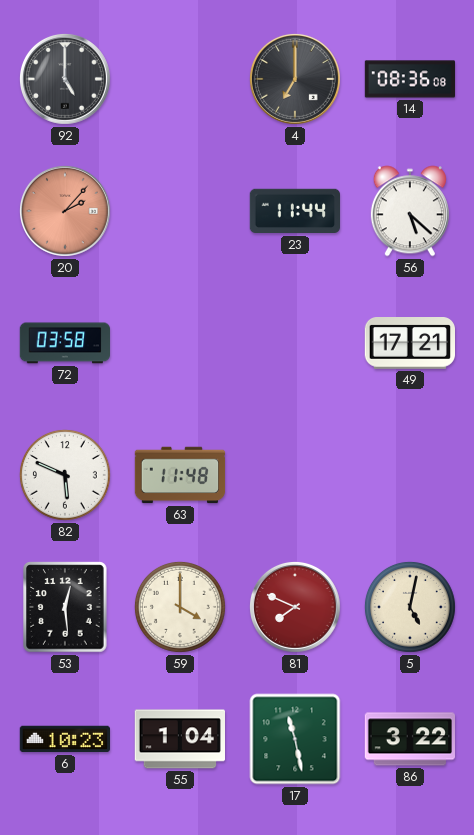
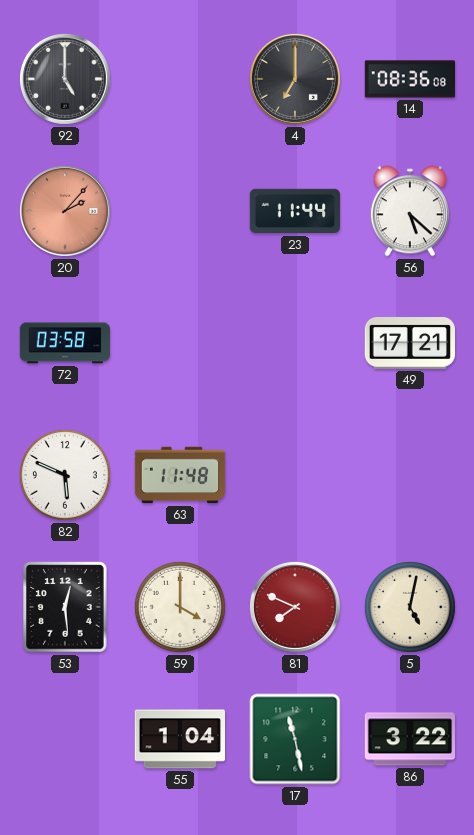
6: 10:23 -> none
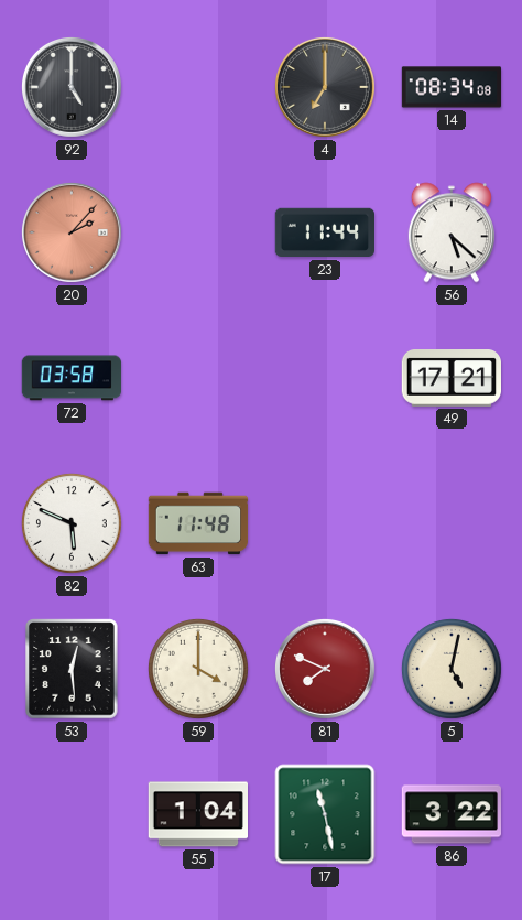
14: 08:36 -> 08:34
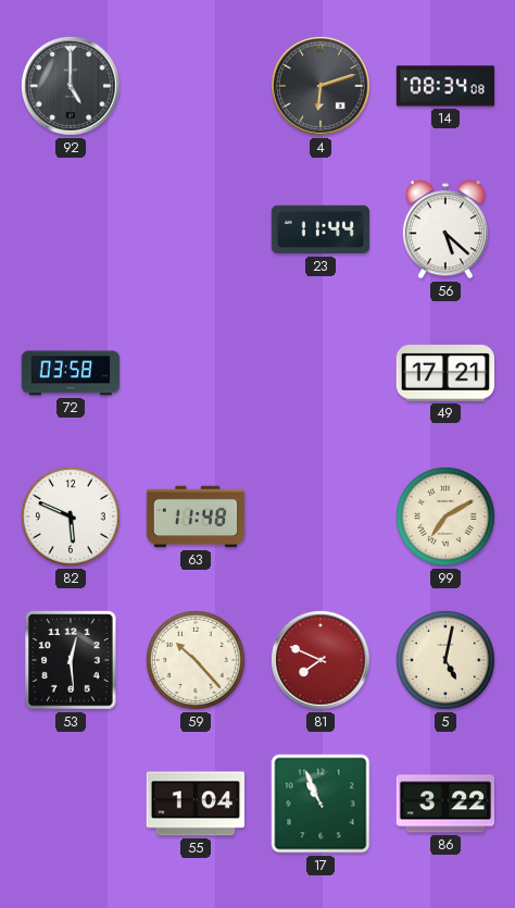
4: 7:00 -> 6:12
20: 2:07 -> none
99: none -> 7:10
59: 4:00 -> 10:23
17: 11:28 -> 10:56
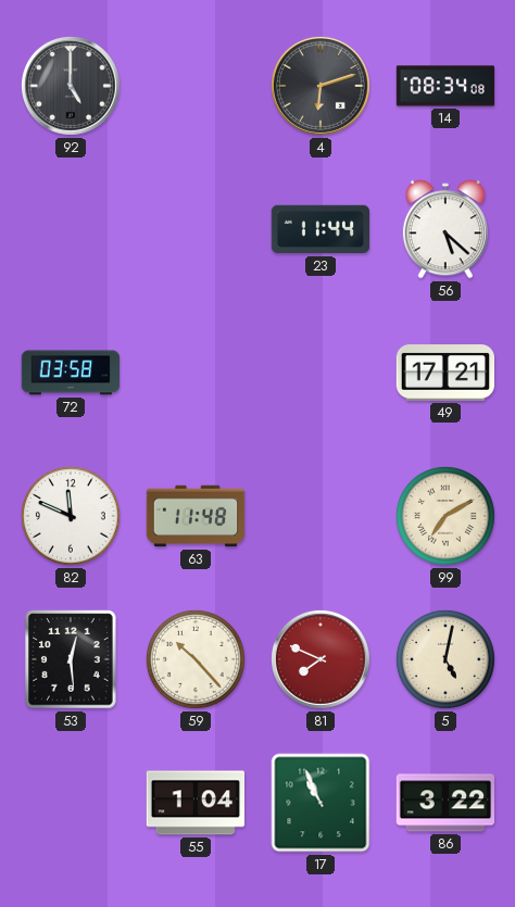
82: 5:49 -> 11:49
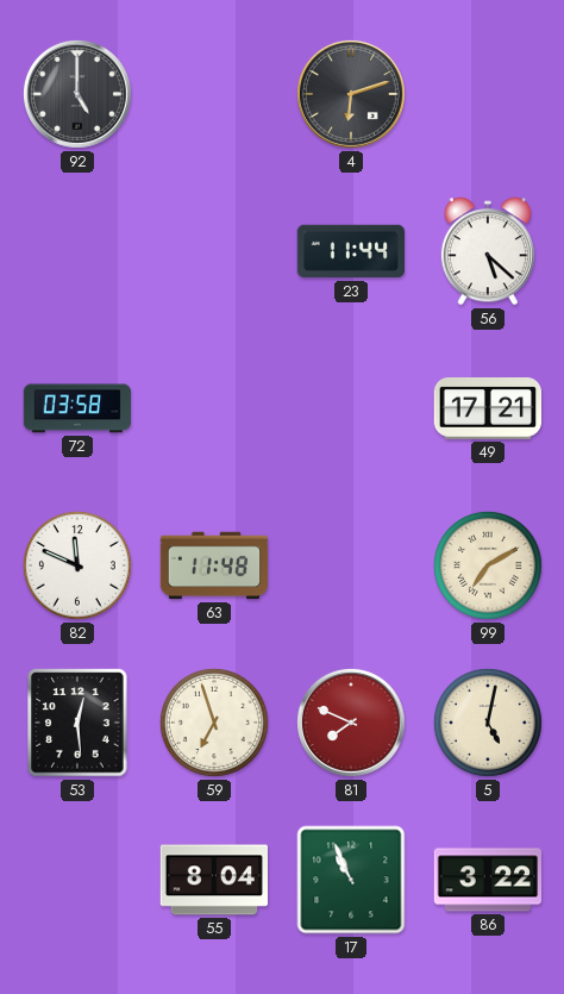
14: 08:34 -> none
59: 10:23 -> 6:57
55: 1:04 -> 8:04
